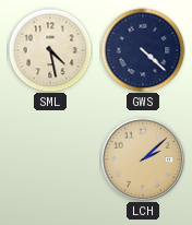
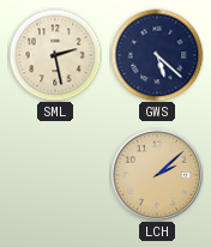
SML: 4:28 -> 2:28
GWS: 4:22 -> 5:22
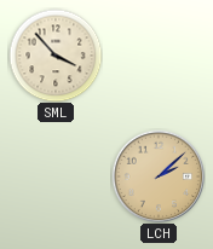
SML: 2:28 -> 3:53
GWS: 5:22 -> none
